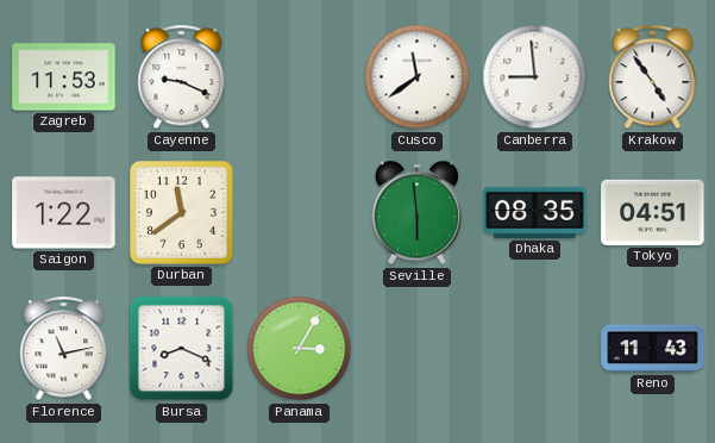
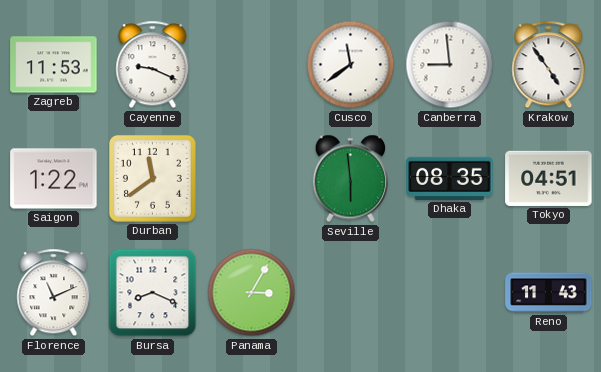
Florence: 11:13 -> 11:11
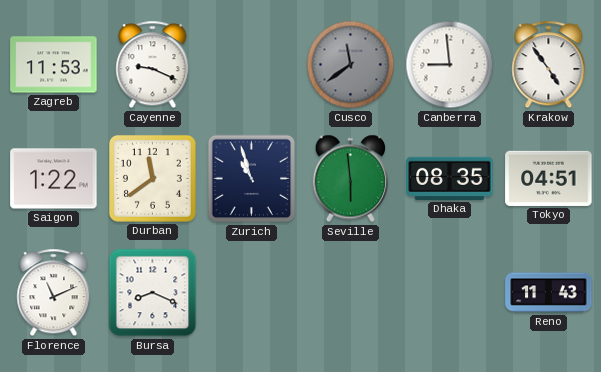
Cusco dial: white -> grey
Zurich: none -> 10:57
Panama: 3:05 -> none
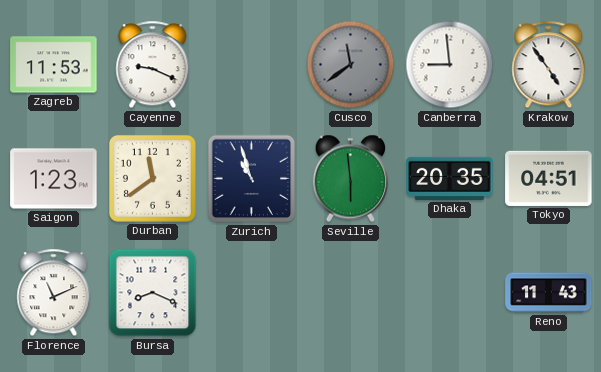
Saigon: 1:22 -> 1:23
Dhaka: 08:35 -> 20:35
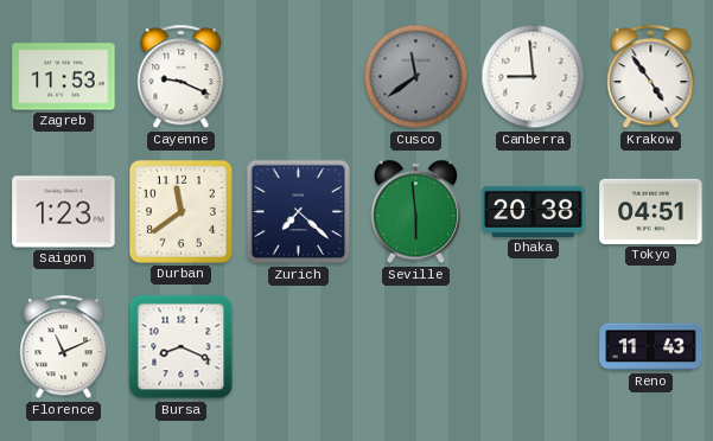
Zurich: 10:57 -> 7:22
Dhaka: 20:35 -> 20:38
